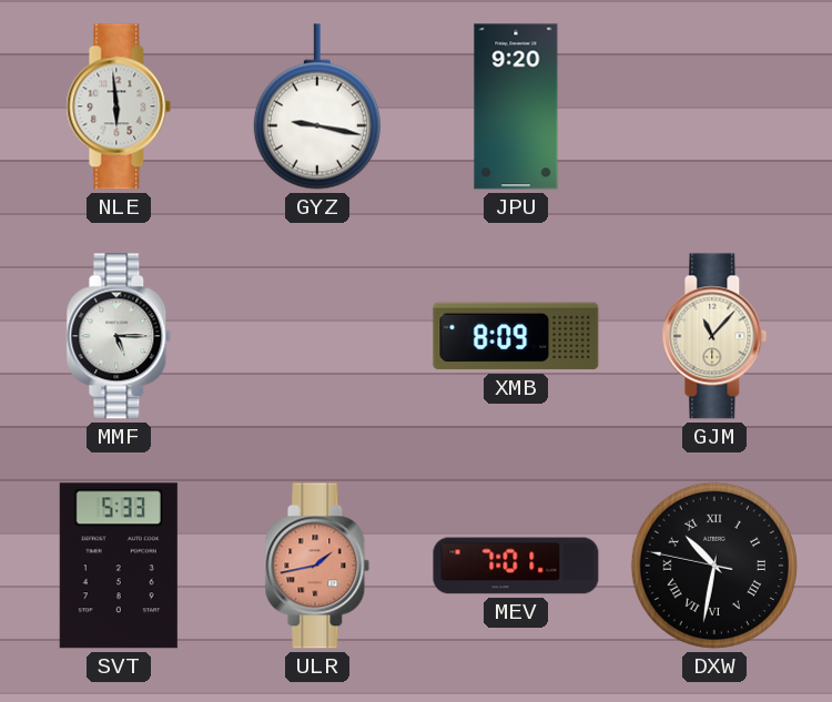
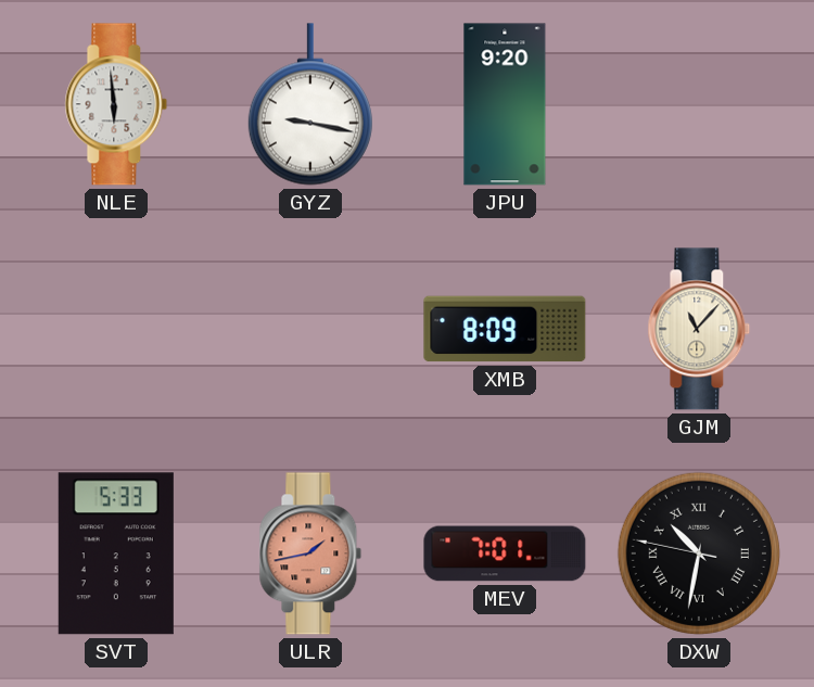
MMF: 5:15 -> none
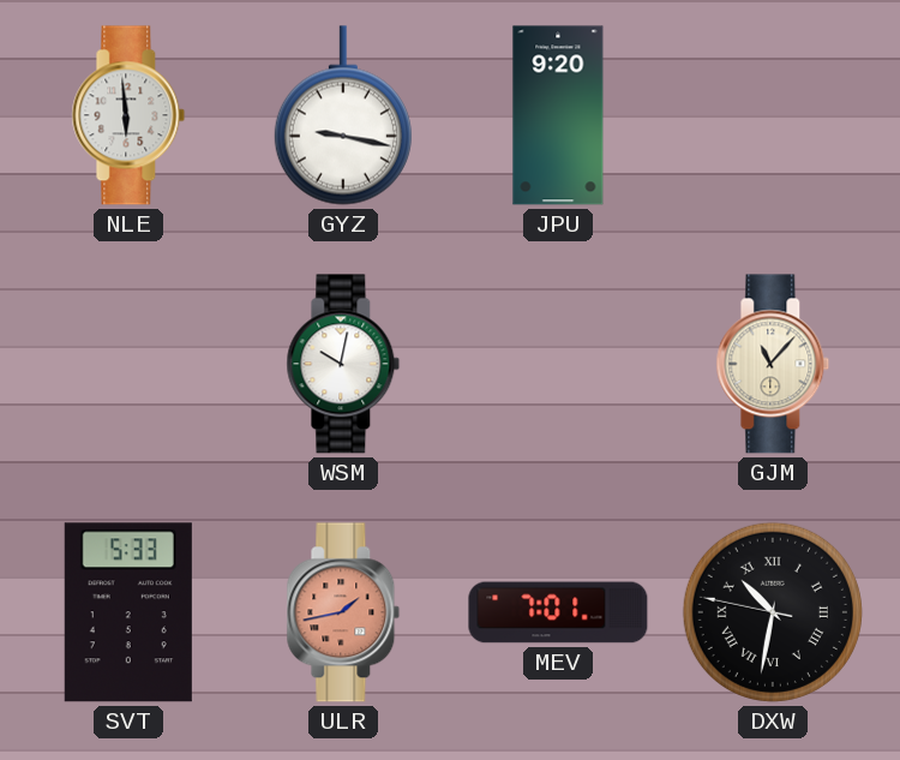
WSM: none -> 10:02
XMB: 8:09 -> none
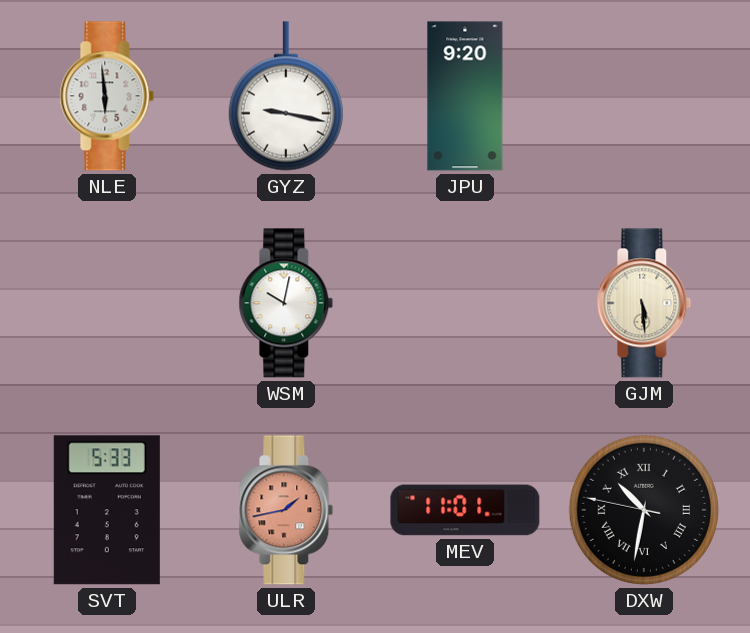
GJM: 11:07 -> 5:29
MEV: 7:01 -> 11:01
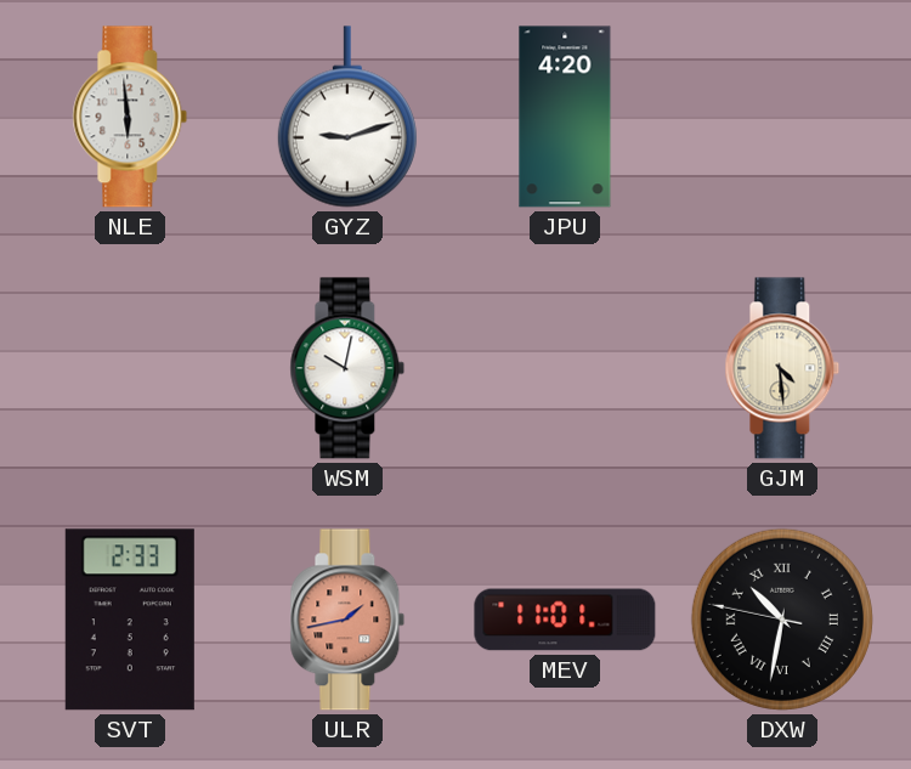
GYZ: 9:17 -> 9:12
JPU: 9:20 -> 4:20
GJM: 5:29 -> 4:29
SVT: 5:33 -> 2:33
